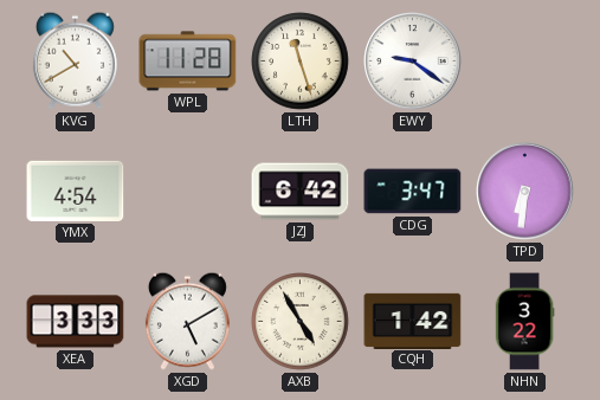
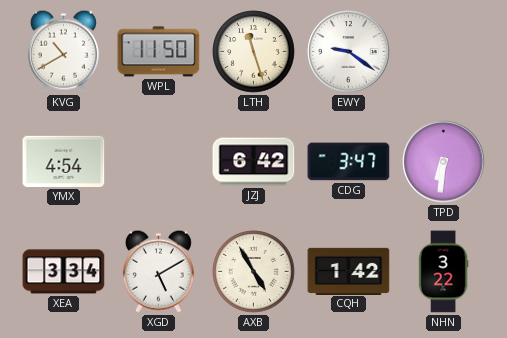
WPL: 11:28 -> 11:50
XEA: 3:33 -> 3:34
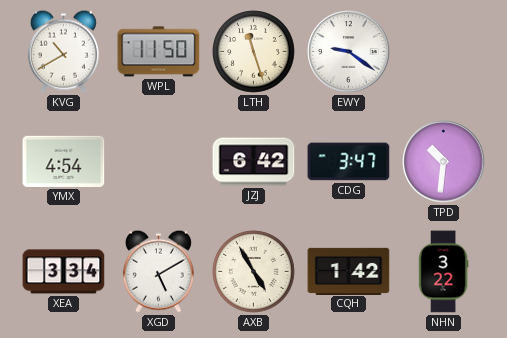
TPD: 6:31 -> 10:31
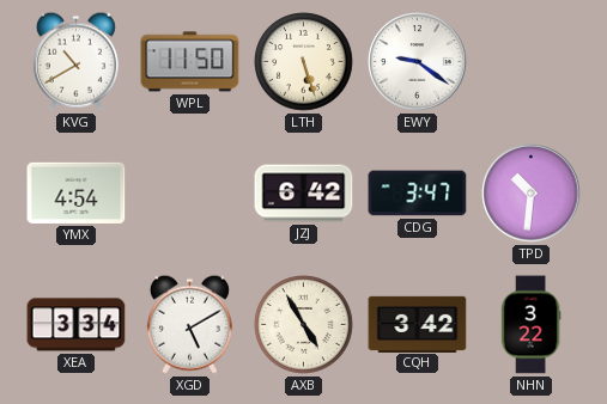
LTH: 11:27 -> 5:27
CQH: 1:42 -> 3:42
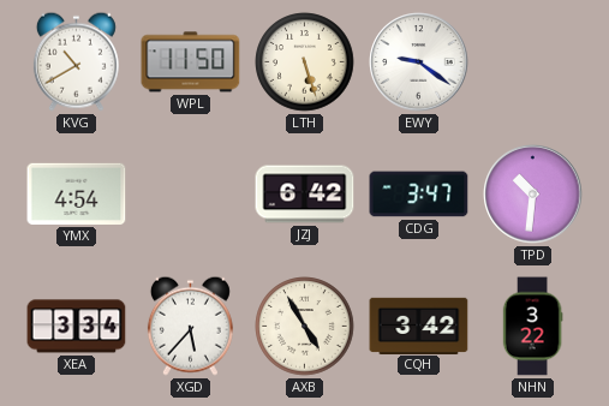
XGD: 5:10 -> 5:37
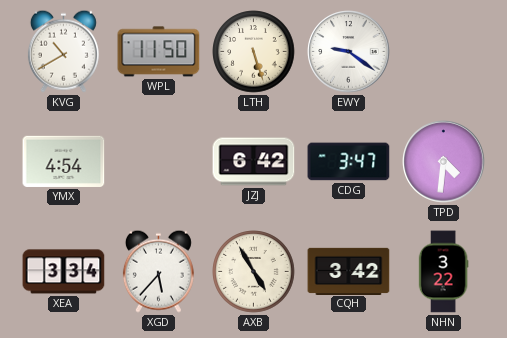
TPD: 10:31 -> 4:31
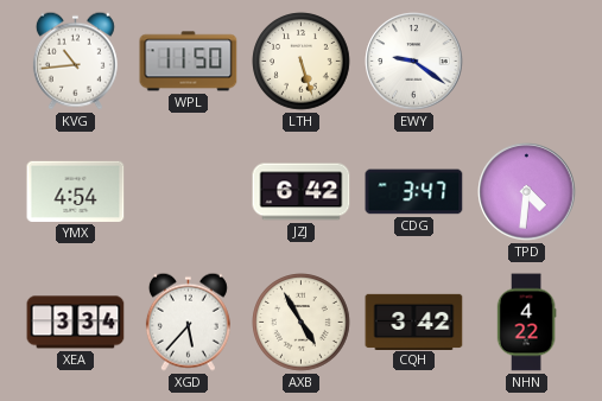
KVG: 10:40 -> 10:44
NHN: 3:22 -> 4:22
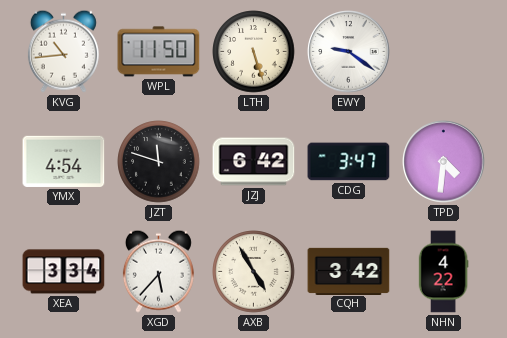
JZT: none -> 11:48
